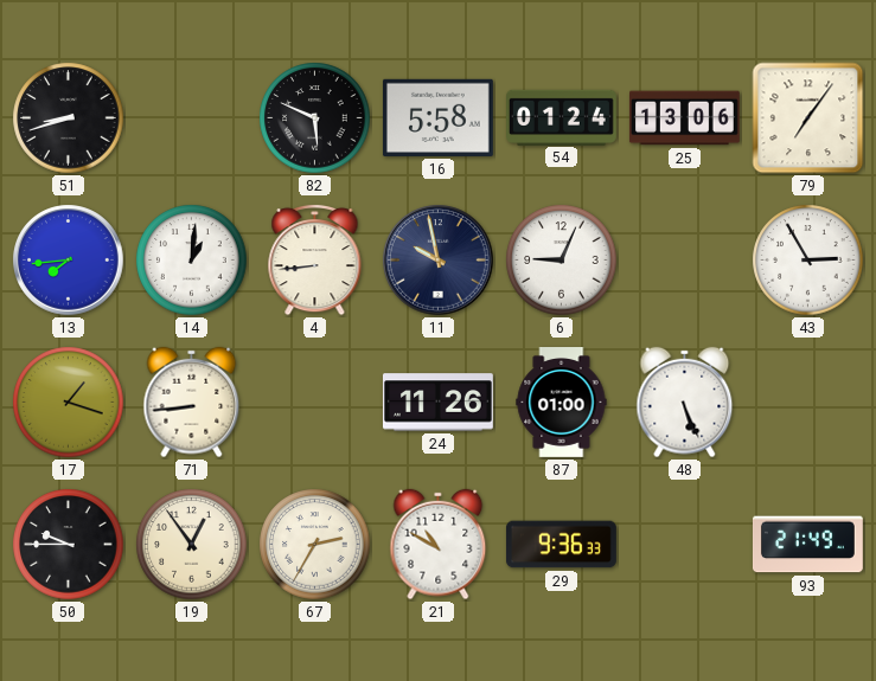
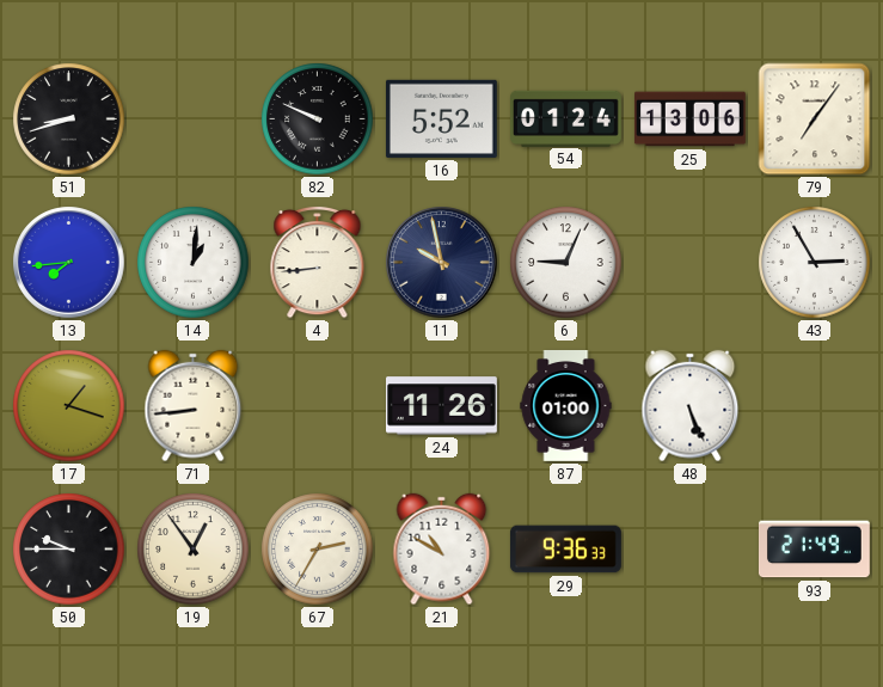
82: 5:49 -> 9:49
16: 5:58 -> 5:52
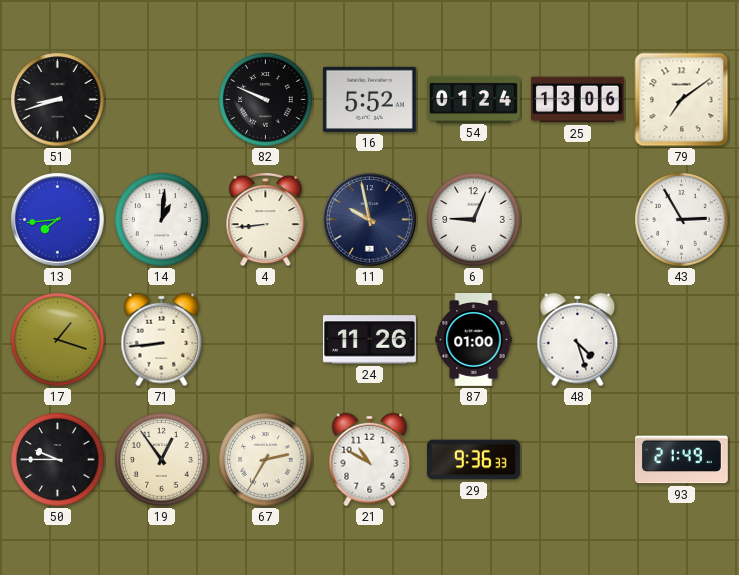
79: 7:06 -> 7:09
48: 5:26 -> 4:27
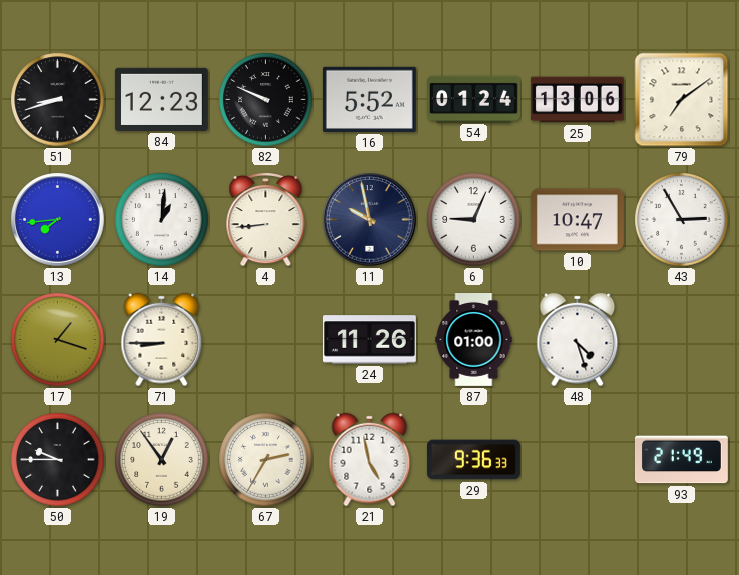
84: none -> 12:23
10: none -> 10:47
71: 8:44 -> 8:45
21: 10:50 -> 4:58
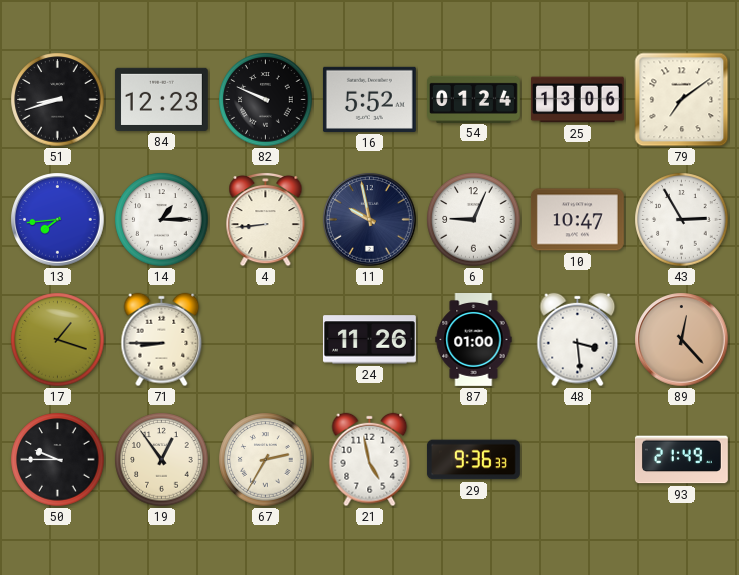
14: 1:01 -> 1:15
48: 4:27 -> 3:29
89: none -> 12:23
